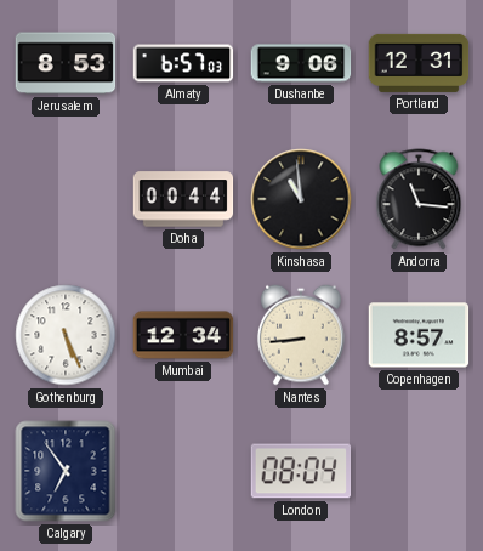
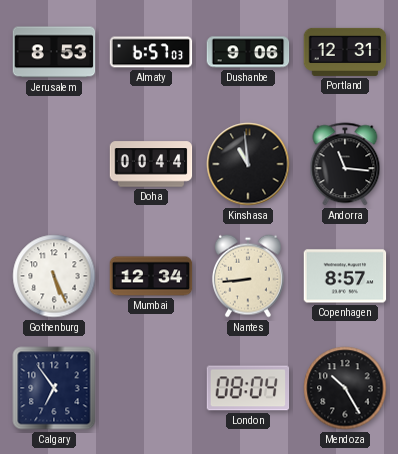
Mendoza: none -> 10:25
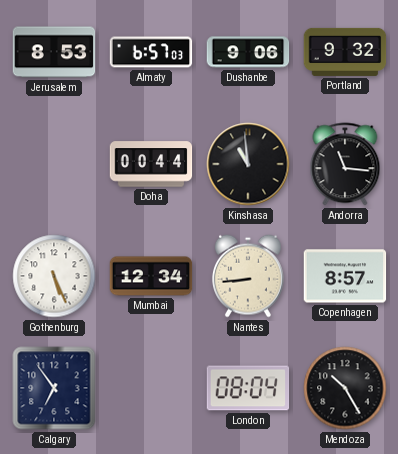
Portland: 12:31 -> 9:32
